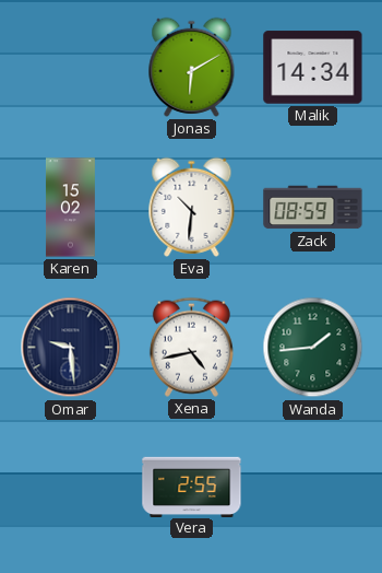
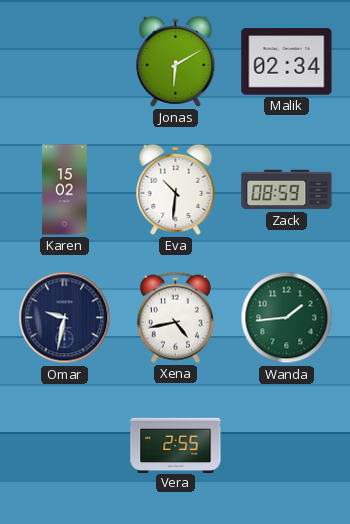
Malik: 14:34 -> 02:34
Omar: 9:29 -> 9:32
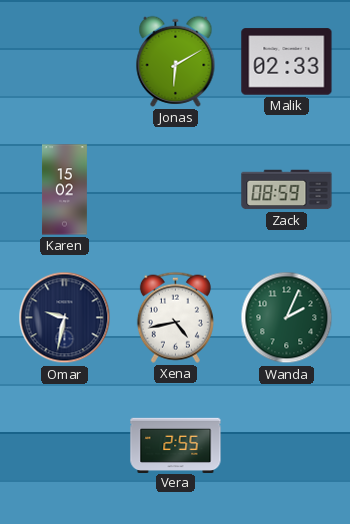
Malik: 02:34 -> 02:33
Eva: 10:31 -> none
Wanda: 1:44 -> 2:04
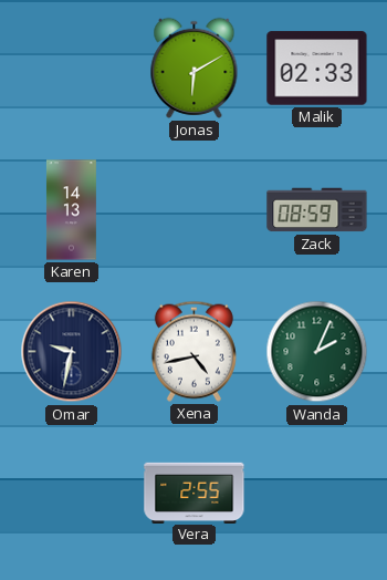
Karen: 15:02 -> 14:13
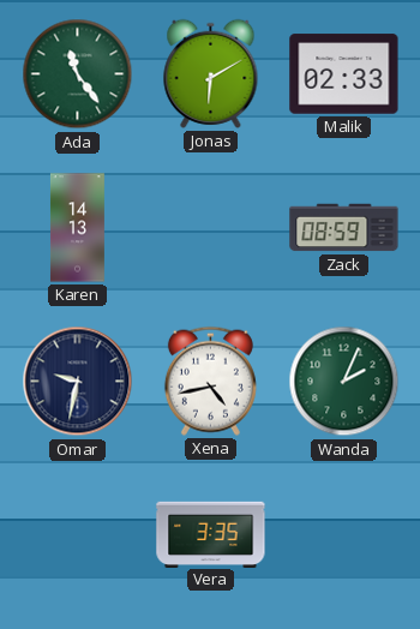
Ada: none -> 11:24
Vera: 2:55 -> 3:35
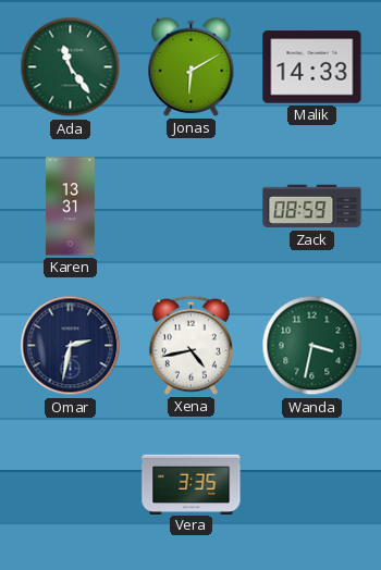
Malik: 02:33 -> 14:33
Karen: 14:13 -> 13:31
Omar: 9:32 -> 2:32
Wanda: 2:04 -> 3:32
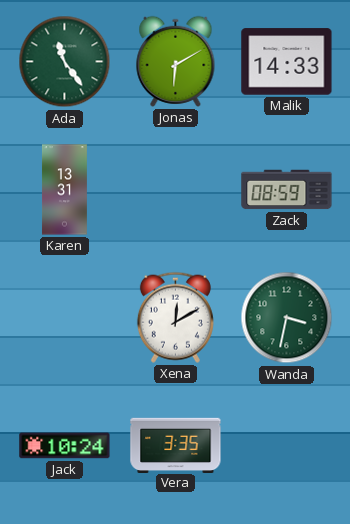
Omar: 2:32 -> none
Xena: 4:43 -> 12:10
Jack: none -> 10:24
